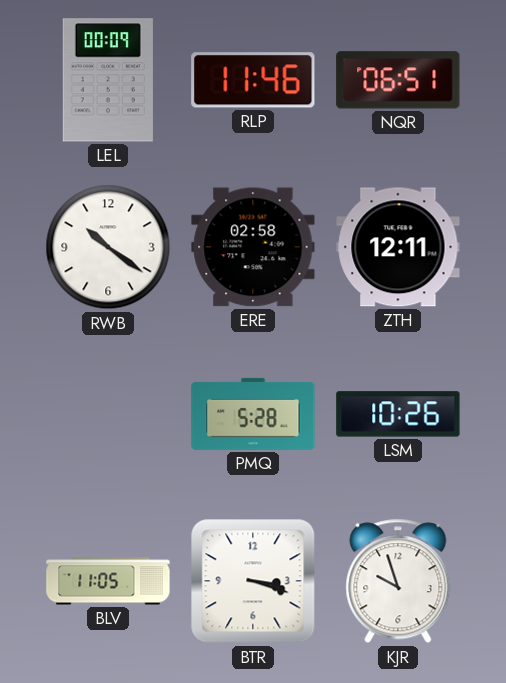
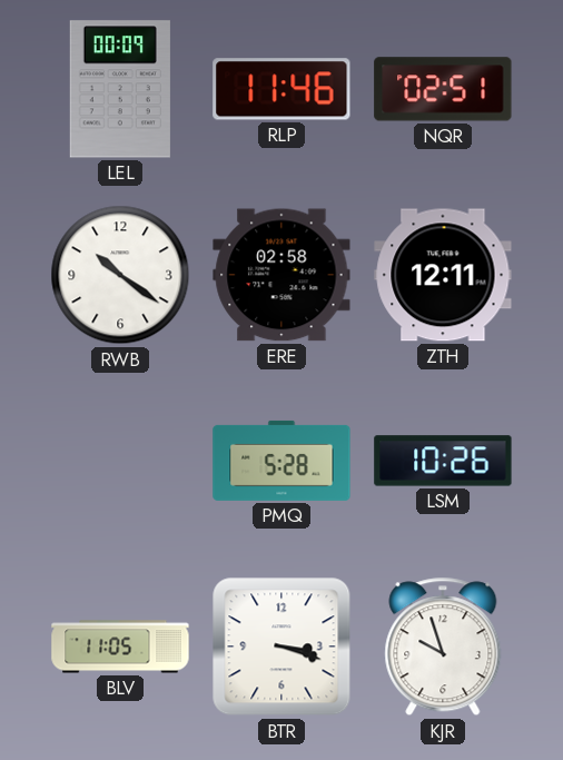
NQR: 06:51 -> 02:51
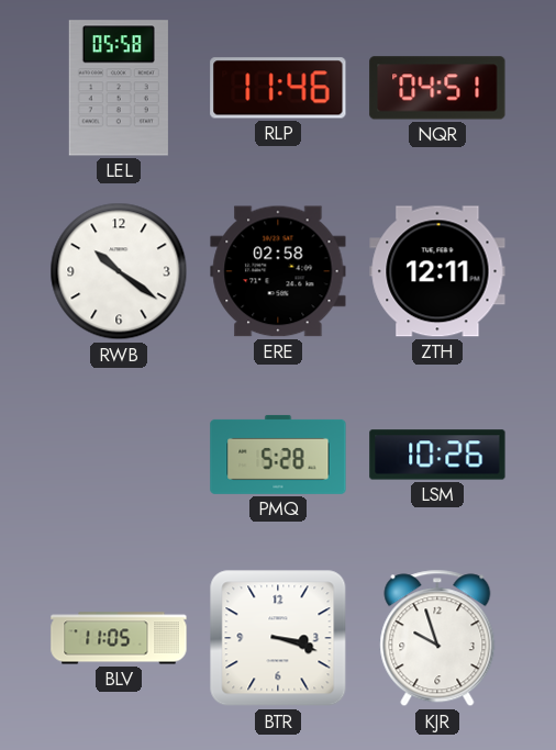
LEL: 00:09 -> 05:58
NQR: 02:51 -> 04:51
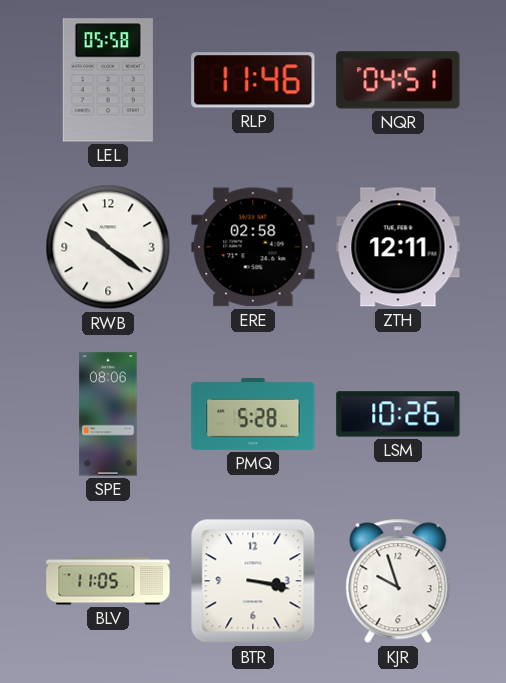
SPE: none -> 08:06
BTR: 3:18 -> 3:17
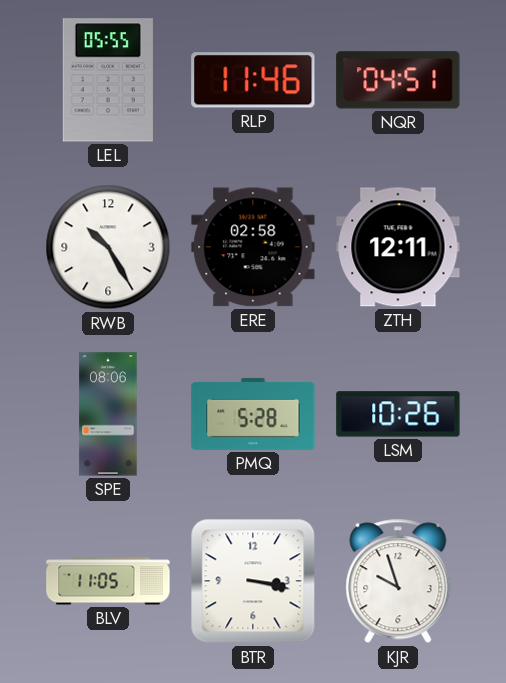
LEL: 05:58 -> 05:55
RWB: 10:21 -> 10:25
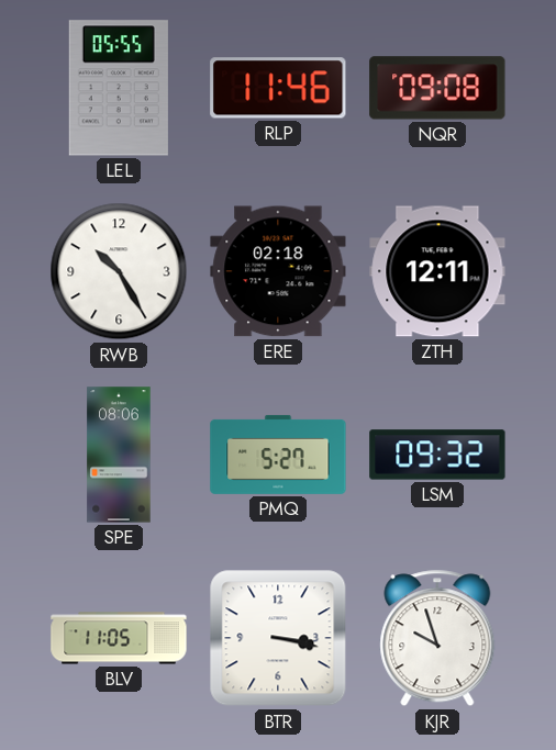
NQR: 04:51 -> 09:08
ERE: 02:58 -> 02:18
PMQ: 5:28 -> 5:27
LSM: 10:26 -> 09:32
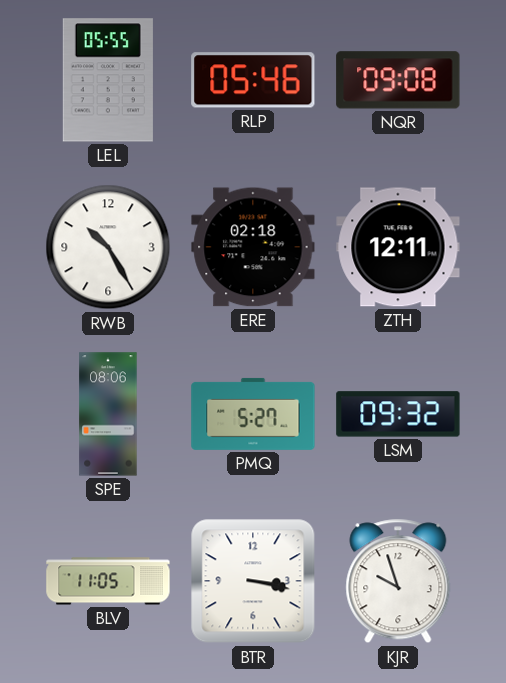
RLP: 11:46 -> 05:46
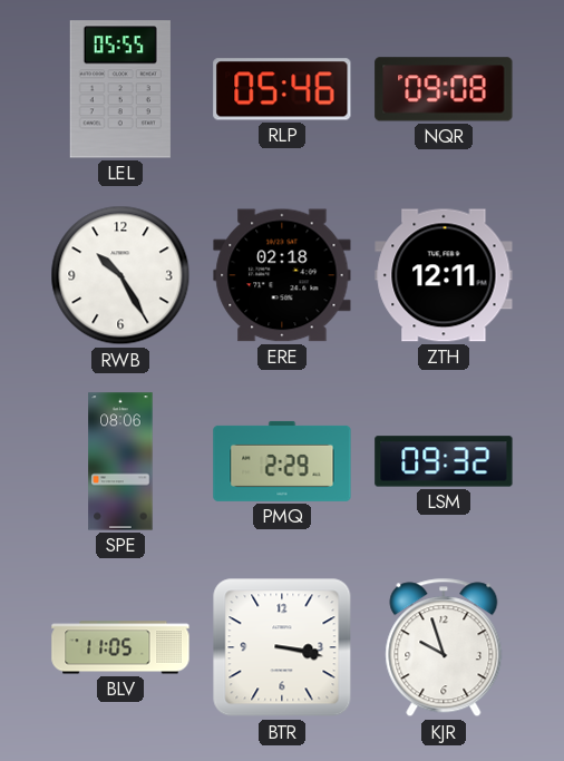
PMQ: 5:27 -> 2:29
